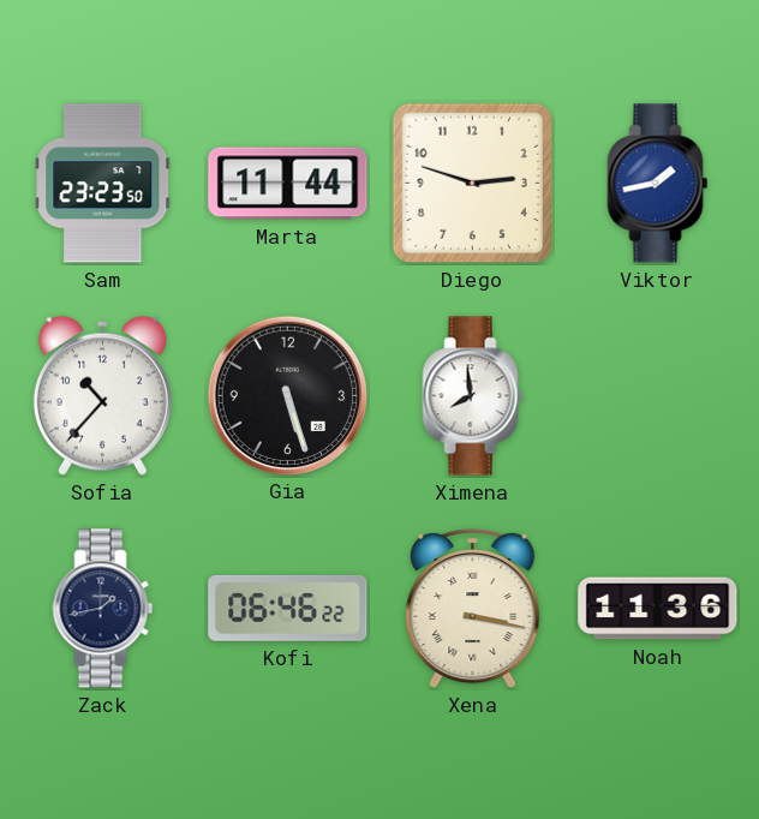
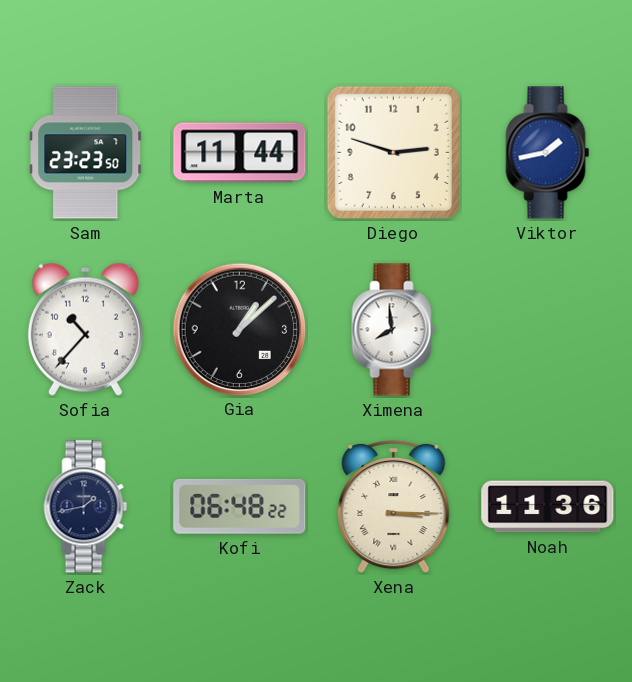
Gia: 5:27 -> 1:08
Kofi: 06:46 -> 06:48
Xena: 3:17 -> 3:15
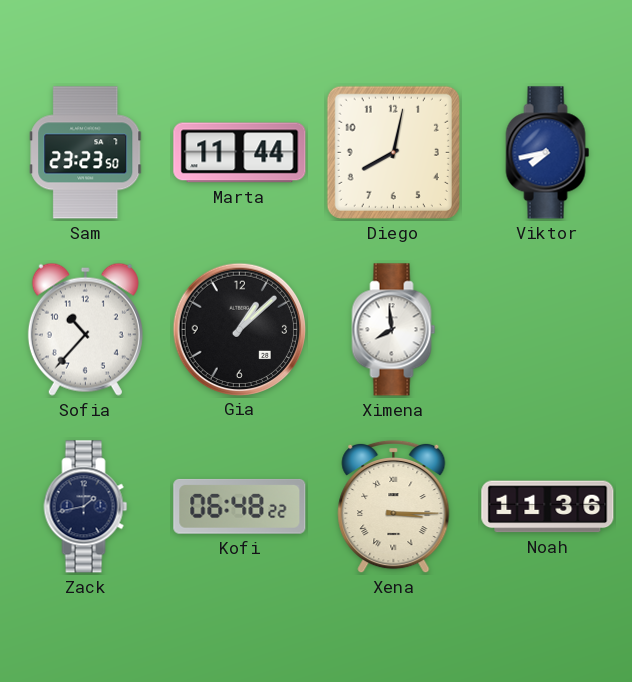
Diego: 2:48 -> 8:02
Viktor: 1:43 -> 7:43
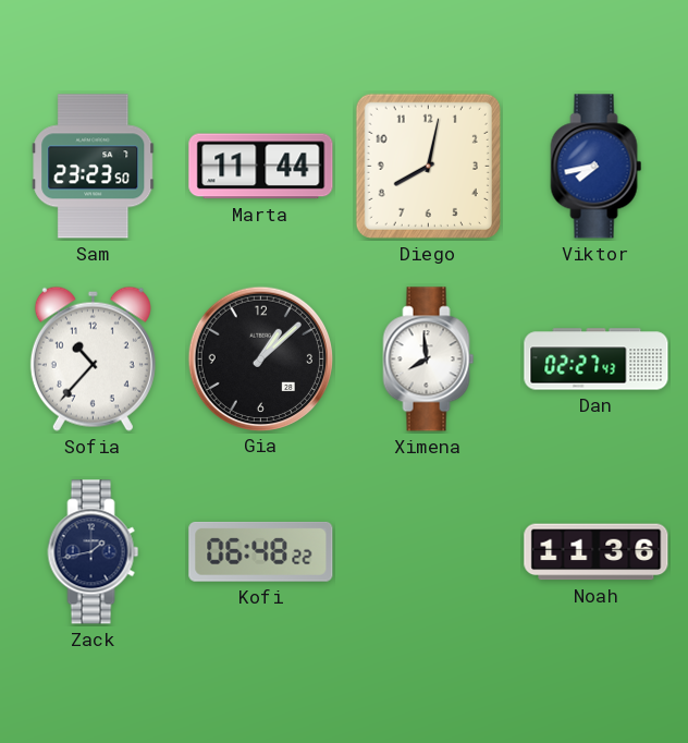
Dan: none -> 02:27
Xena: 3:15 -> none
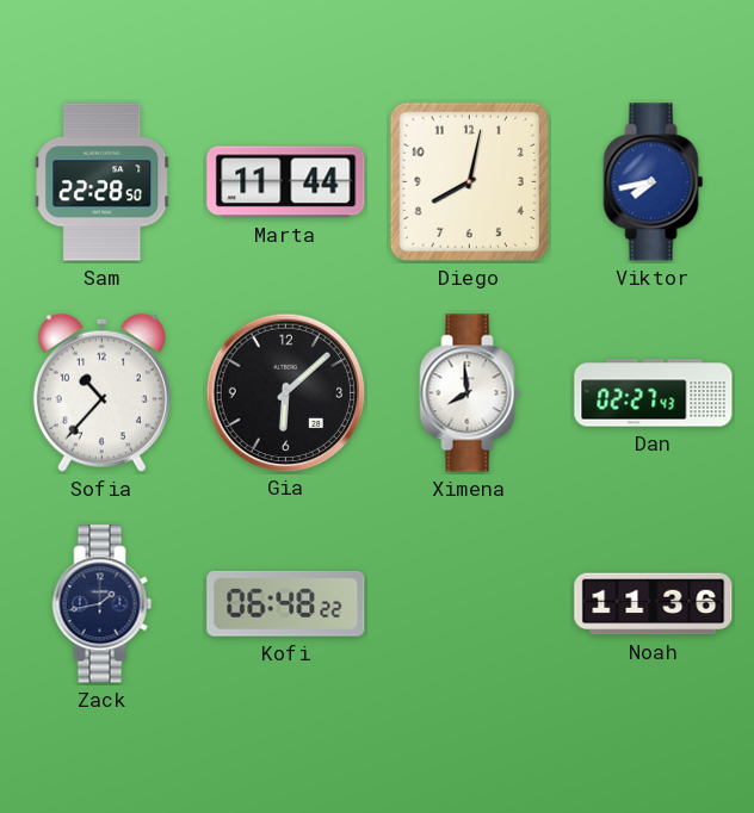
Sam: 23:23 -> 22:28
Gia: 1:08 -> 6:08
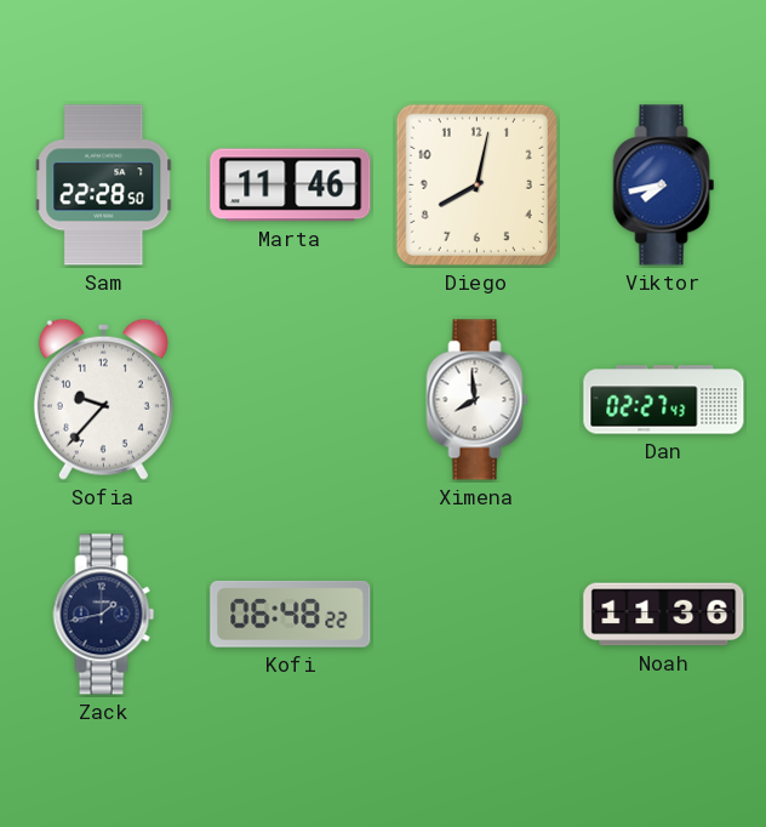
Marta: 11:44 -> 11:46
Sofia: 10:37 -> 9:37
Gia: 6:08 -> none
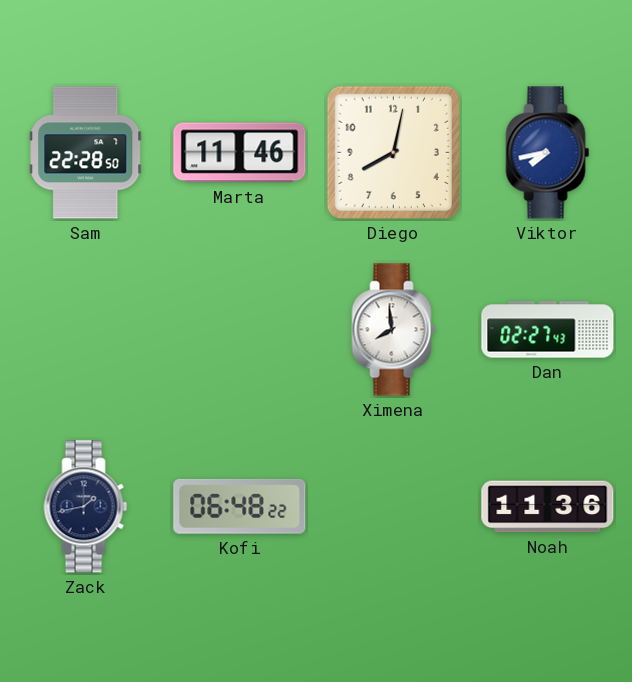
Sofia: 9:37 -> none
